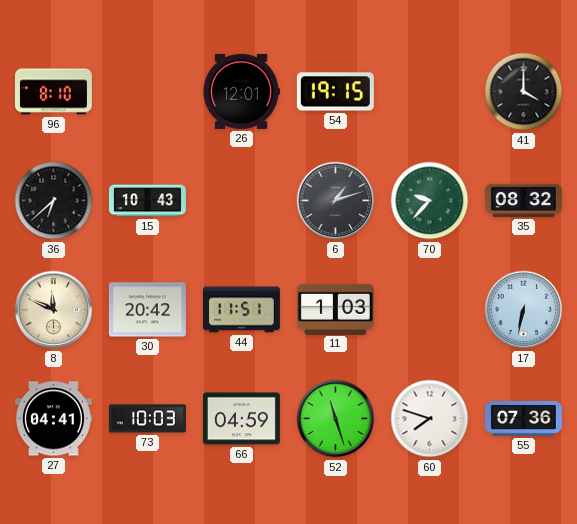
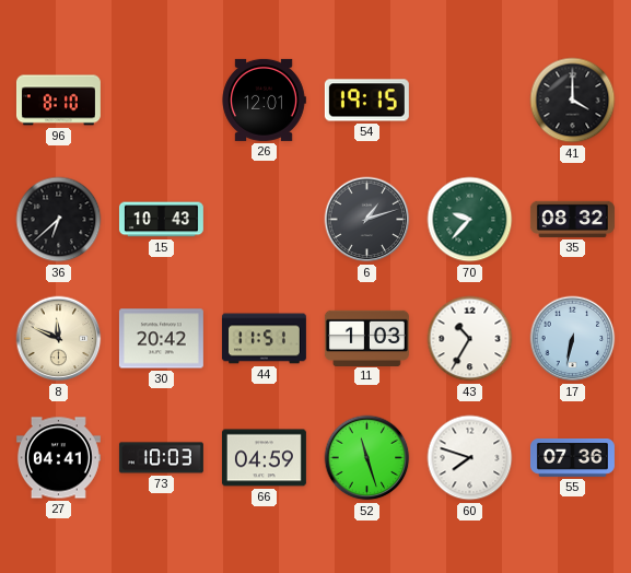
43: none -> 10:35
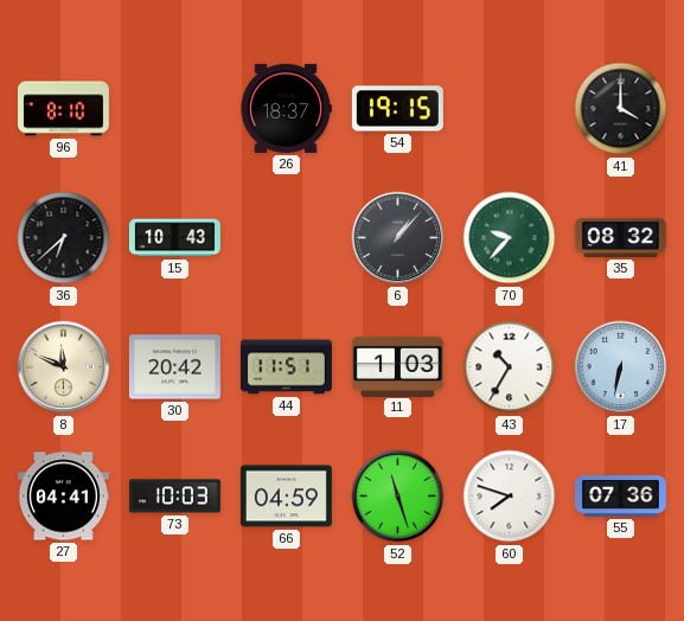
26: 12:01 -> 18:37
6: 1:12 -> 1:07
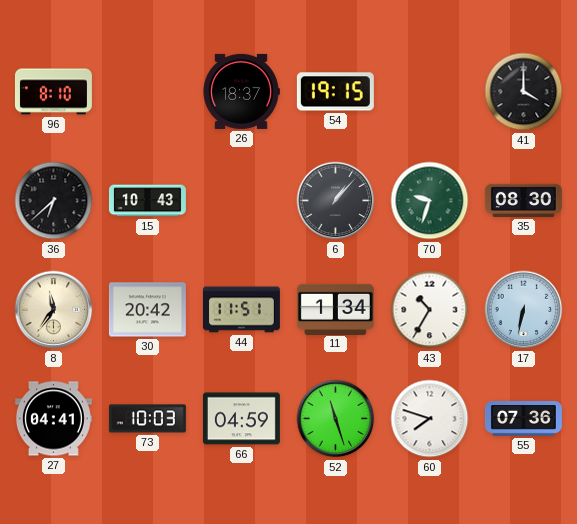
70: 9:37 -> 9:33
35: 08:32 -> 08:30
8: 11:49 -> 11:36
11: 1:03 -> 1:34
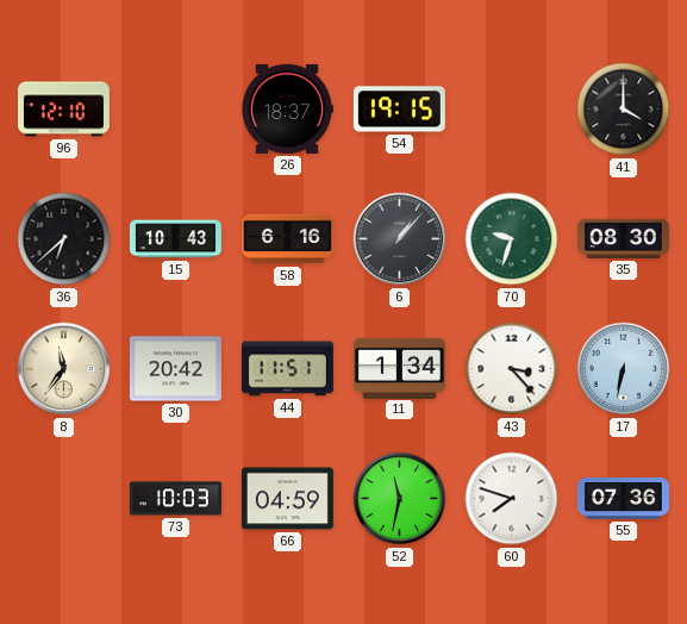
96: 8:10 -> 12:10
58: none -> 6:16
43: 10:35 -> 3:23
27: 04:41 -> none
52: 11:27 -> 11:32
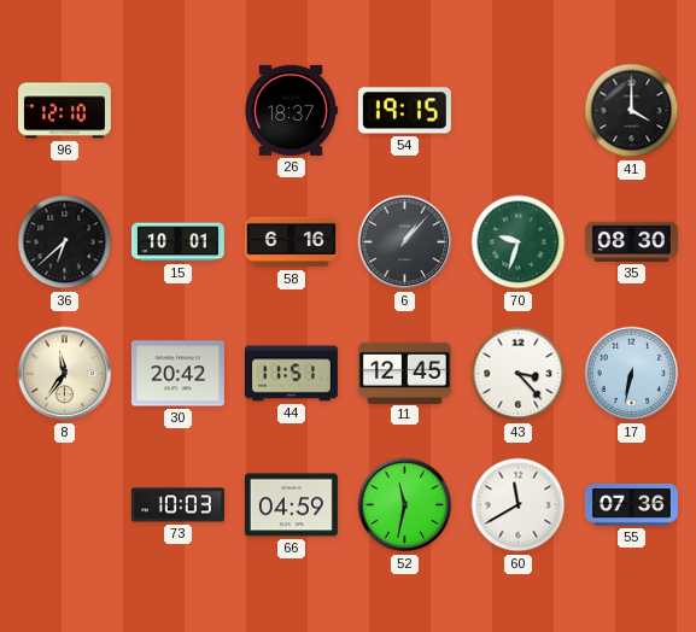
15: 10:43 -> 10:01
11: 1:34 -> 12:45
60: 7:48 -> 11:40
